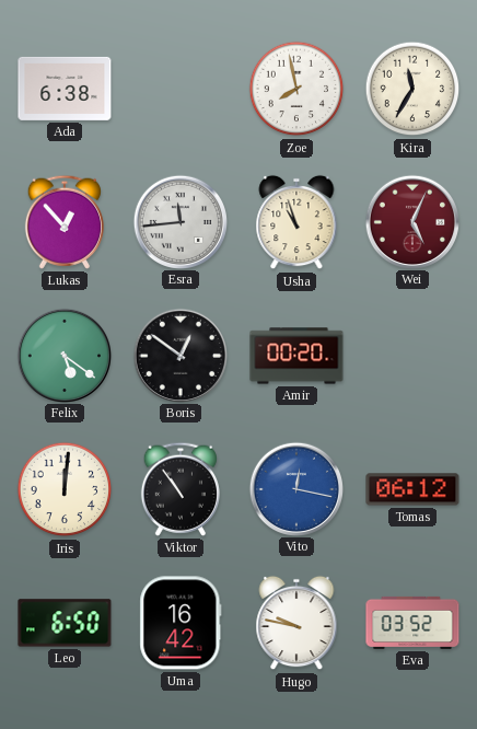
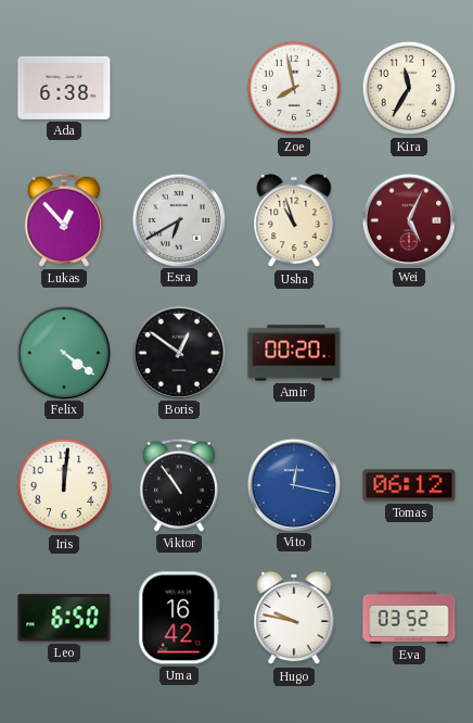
Esra: 11:44 -> 6:40
Felix: 5:21 -> 4:21
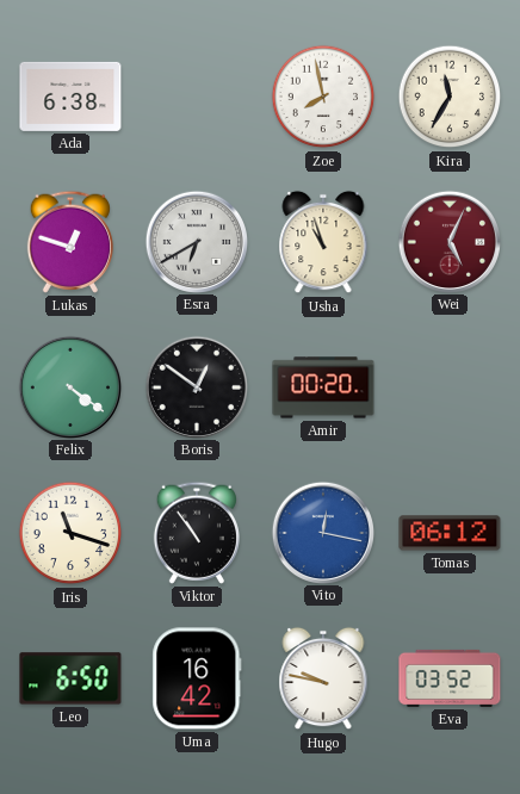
Lukas: 12:53 -> 12:48
Iris: 12:01 -> 11:18
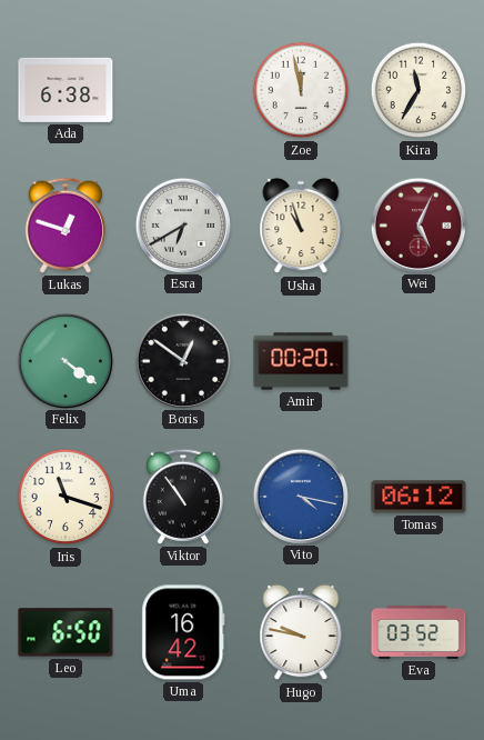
Zoe: 7:58 -> 11:58
Vito: 12:17 -> 4:17
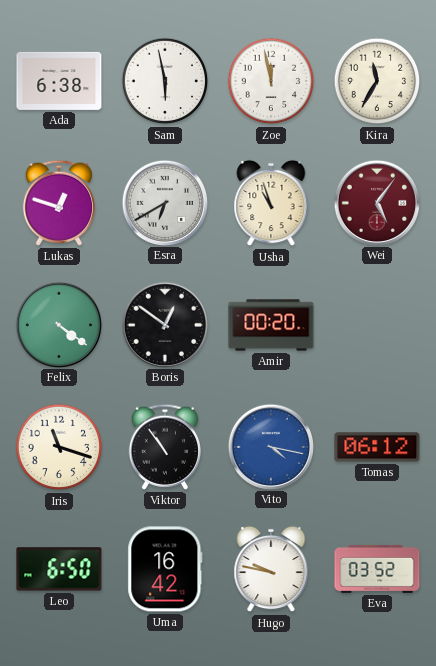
Sam: none -> 5:58
Wei: 5:04 -> 5:06
